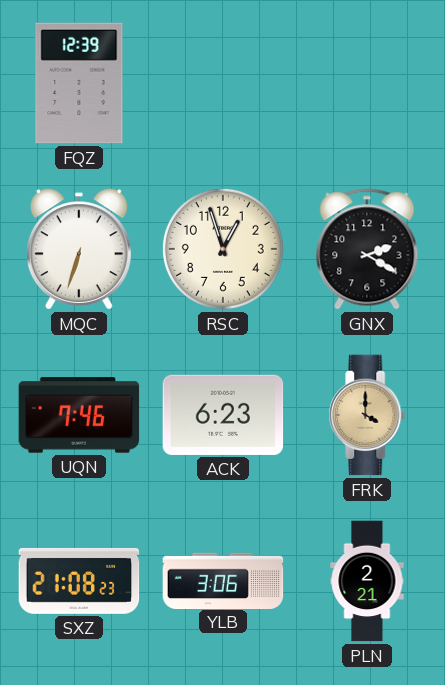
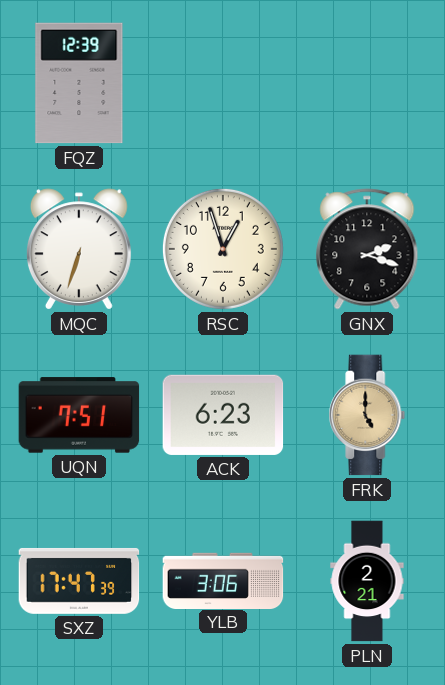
GNX: 2:20 -> 2:18
UQN: 7:46 -> 7:51
FRK: 4:00 -> 5:00
SXZ: 21:08 -> 17:47
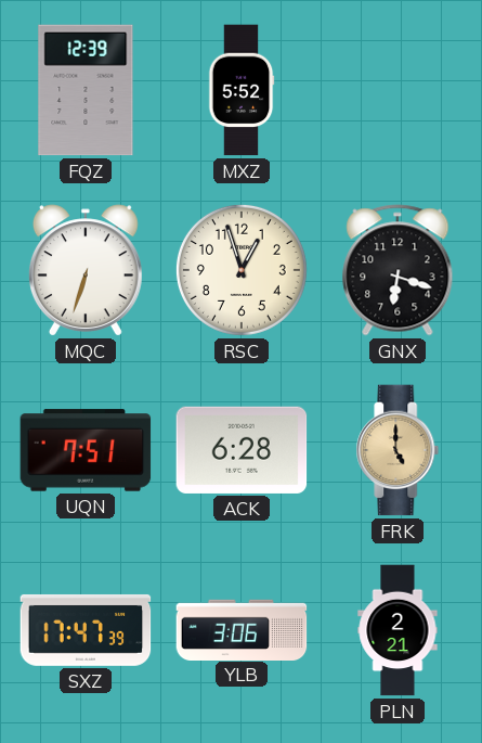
MXZ: none -> 5:52
GNX: 2:18 -> 6:18
ACK: 6:23 -> 6:28
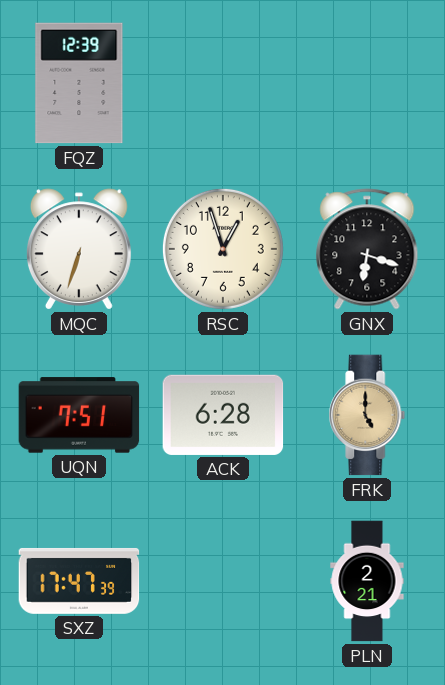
MXZ: 5:52 -> none
YLB: 3:06 -> none
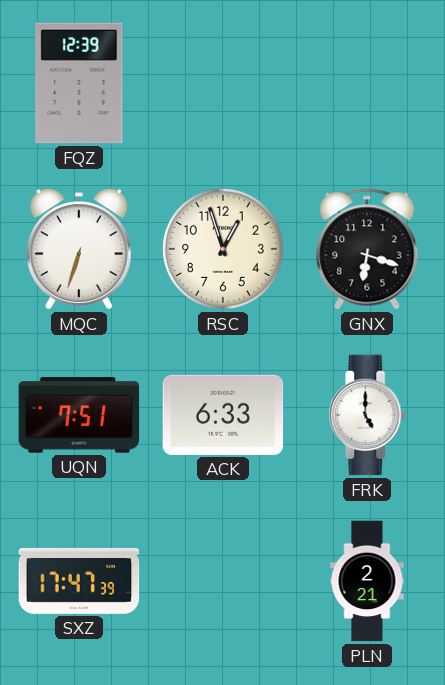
ACK: 6:28 -> 6:33
FRK dial: champagne -> white
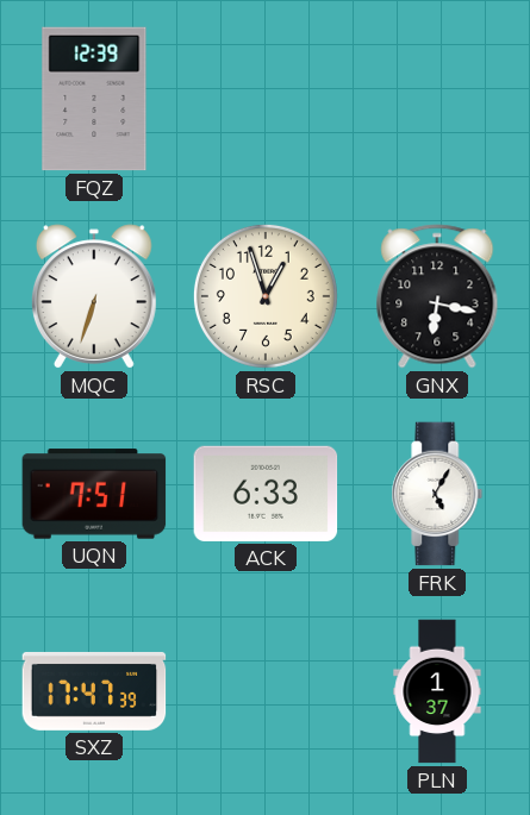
GNX: 6:18 -> 6:17
FRK: 5:00 -> 5:05
PLN: 2:21 -> 1:37
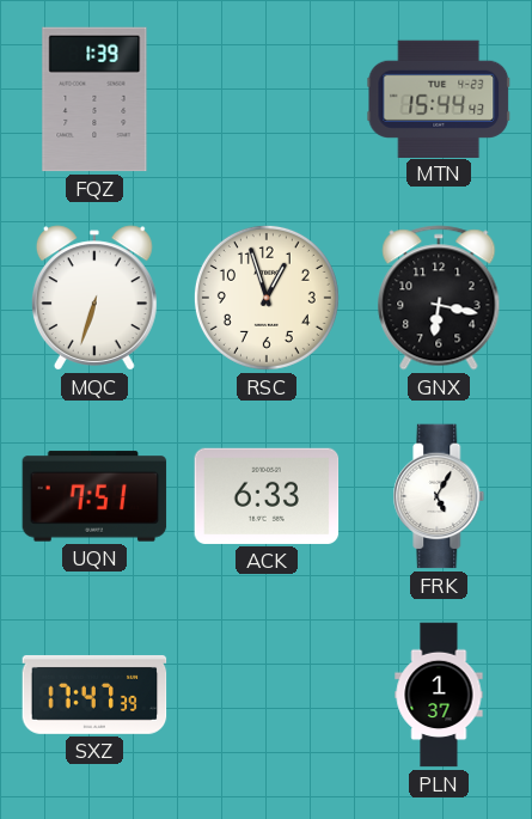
FQZ: 12:39 -> 1:39
MTN: none -> 15:44
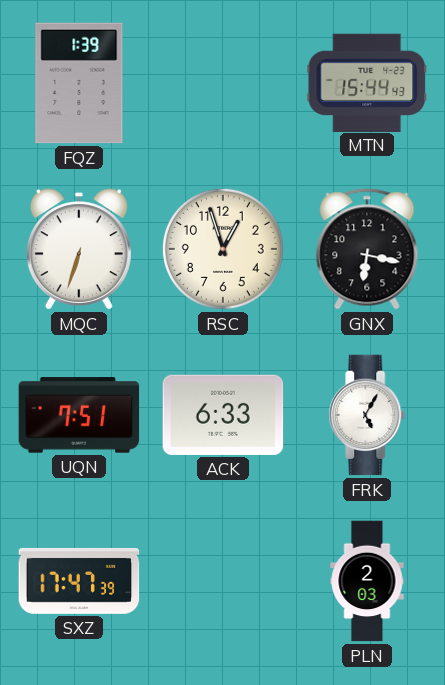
PLN: 1:37 -> 2:03
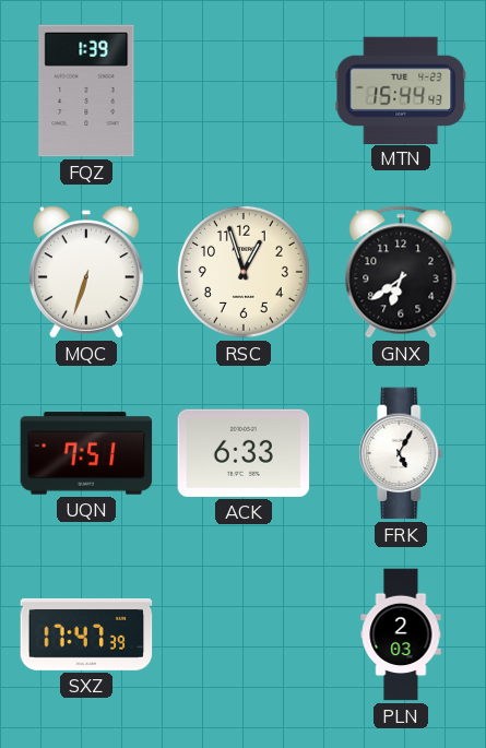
GNX: 6:17 -> 6:39
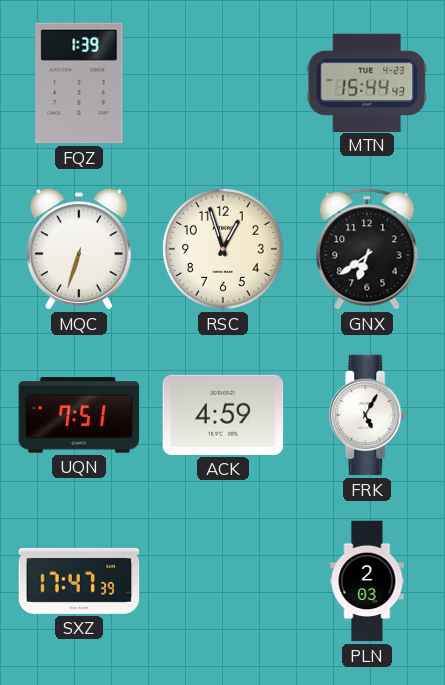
ACK: 6:33 -> 4:59
